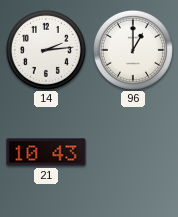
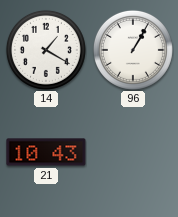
14: 2:14 -> 1:20
96: 1:00 -> 1:05
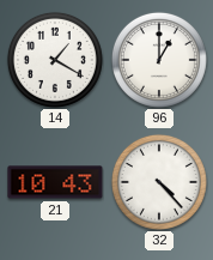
96: 1:05 -> 1:00
32: none -> 4:23
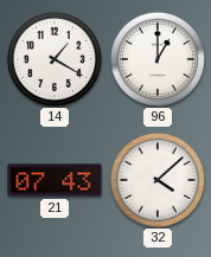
21: 10:43 -> 07:43
32: 4:23 -> 4:08
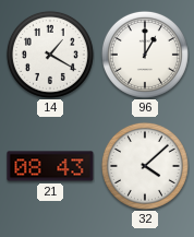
21: 07:43 -> 08:43
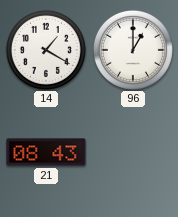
32: 4:08 -> none
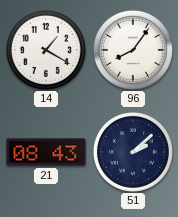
96: 1:00 -> 8:06
51: none -> 2:08
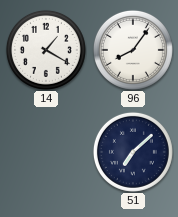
21: 08:43 -> none
51: 2:08 -> 7:08
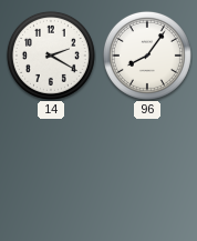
14: 1:20 -> 2:20
51: 7:08 -> none
